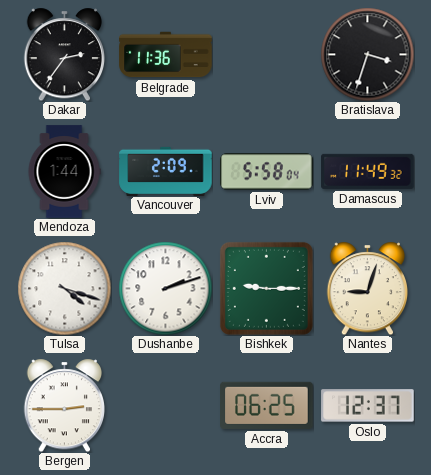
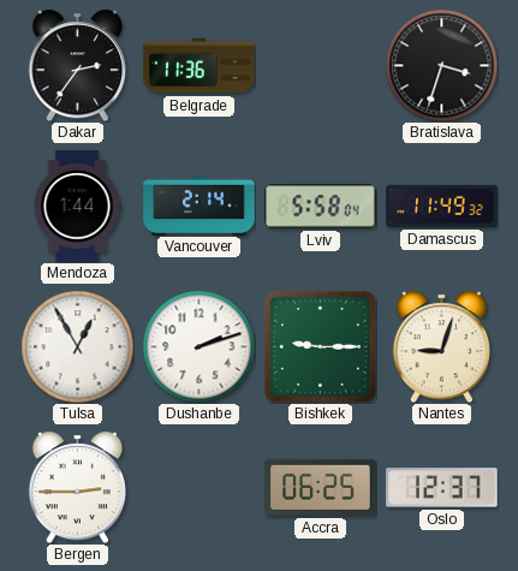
Vancouver: 2:09 -> 2:14
Tulsa: 4:18 -> 12:55
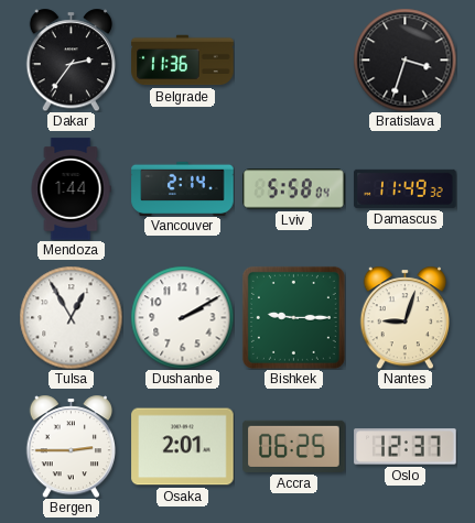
Dushanbe: 2:12 -> 2:10
Osaka: none -> 2:01
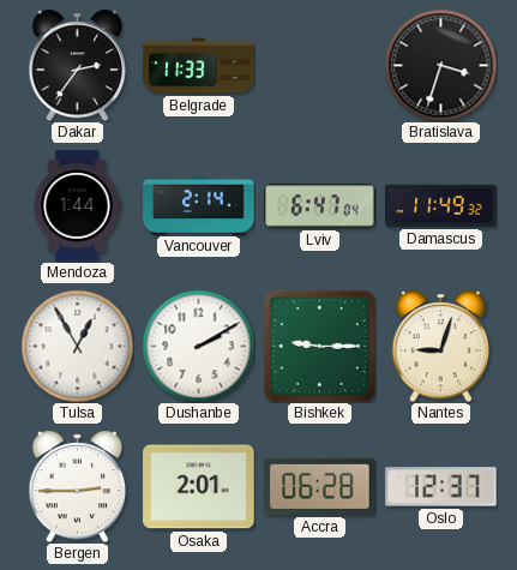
Belgrade: 11:36 -> 11:33
Lviv: 5:58 -> 6:47
Accra: 06:25 -> 06:28
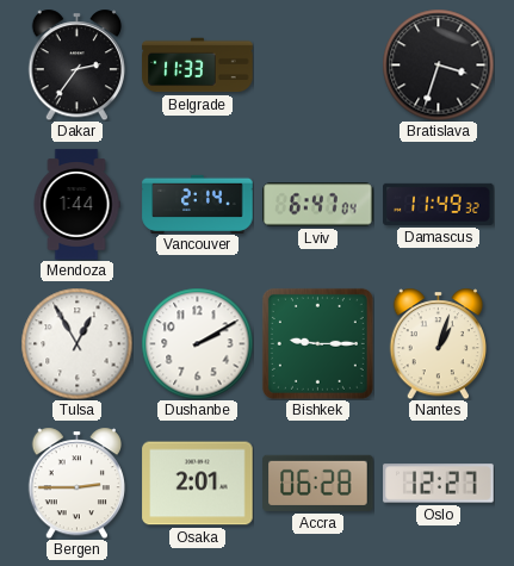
Nantes: 9:03 -> 1:03
Oslo: 12:37 -> 12:27
